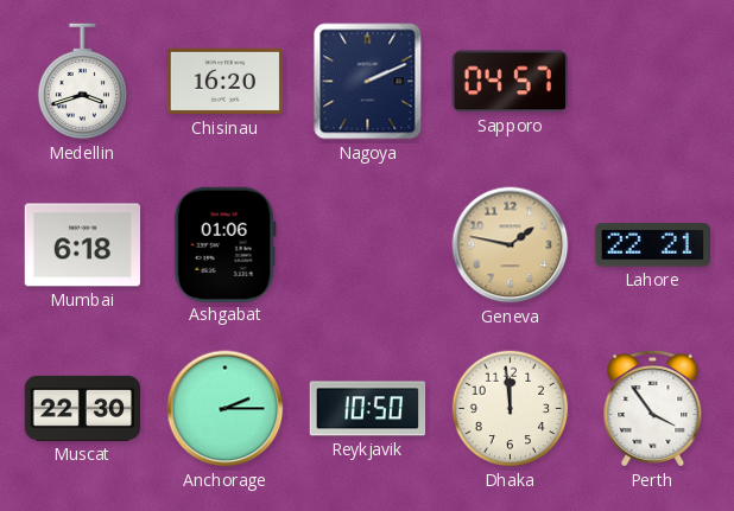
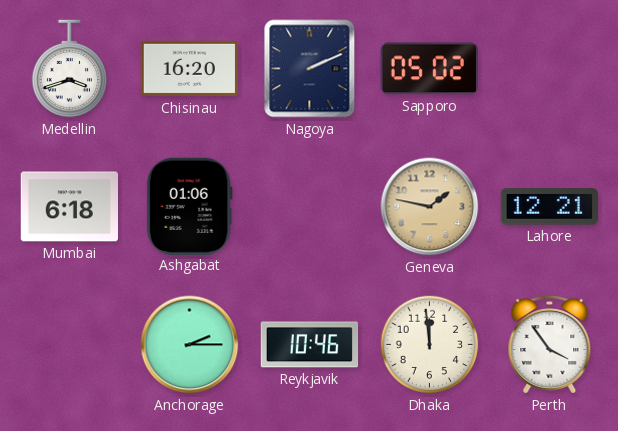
Sapporo: 04:57 -> 05:02
Lahore: 22:21 -> 12:21
Muscat: 22:30 -> none
Reykjavik: 10:50 -> 10:46
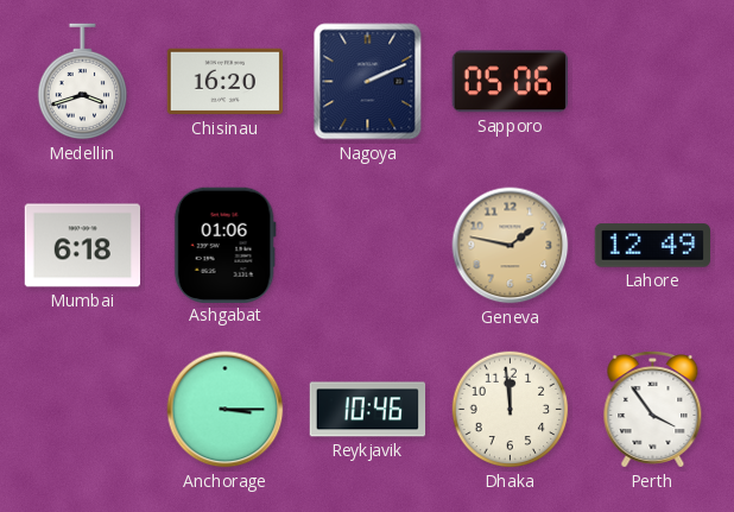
Sapporo: 05:02 -> 05:06
Lahore: 12:21 -> 12:49
Anchorage: 2:15 -> 3:15
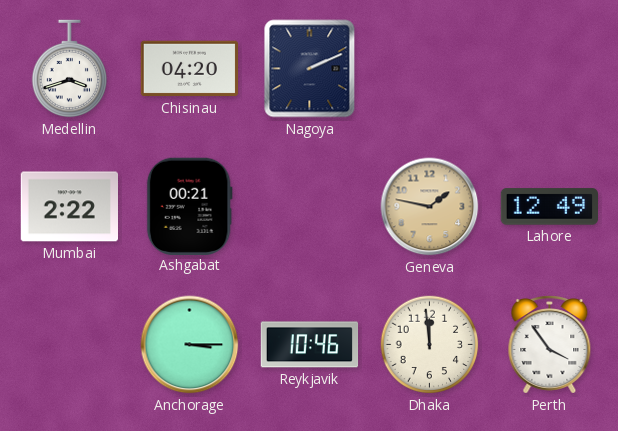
Chisinau: 16:20 -> 04:20
Sapporo: 05:06 -> none
Mumbai: 6:18 -> 2:22
Ashgabat: 01:06 -> 00:21
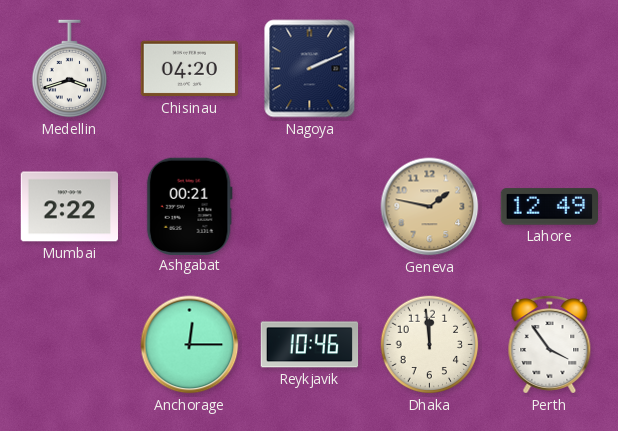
Anchorage: 3:15 -> 12:15
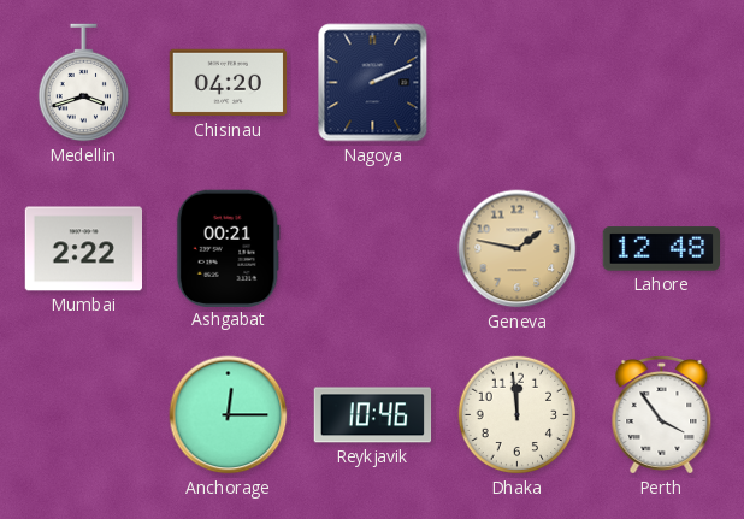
Lahore: 12:49 -> 12:48
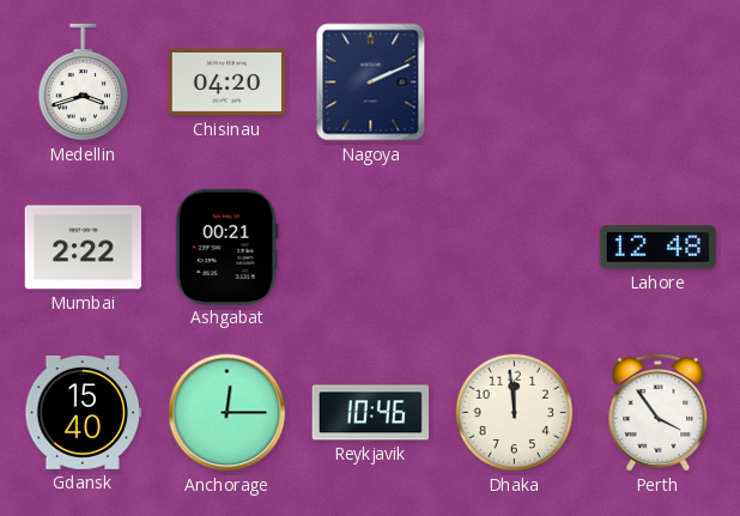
Geneva: 1:47 -> none
Gdansk: none -> 15:40
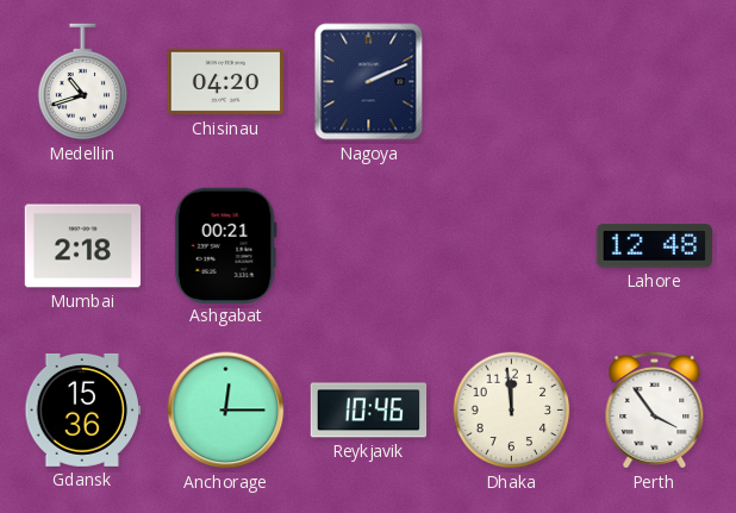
Medellin: 3:42 -> 10:42
Mumbai: 2:22 -> 2:18
Gdansk: 15:40 -> 15:36
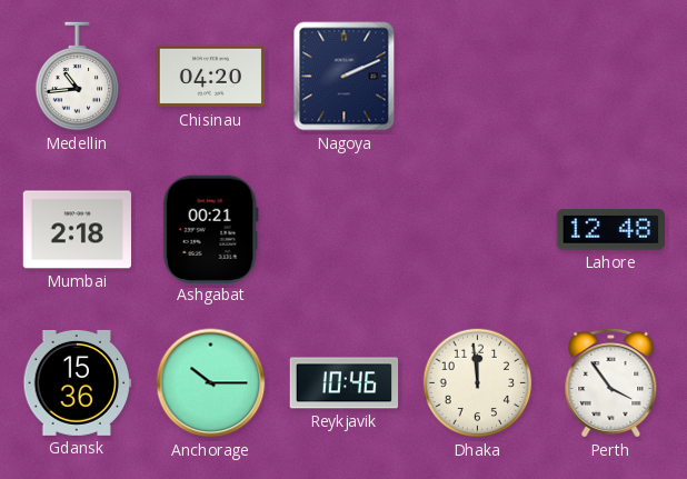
Medellin: 10:42 -> 10:44
Anchorage: 12:15 -> 10:15
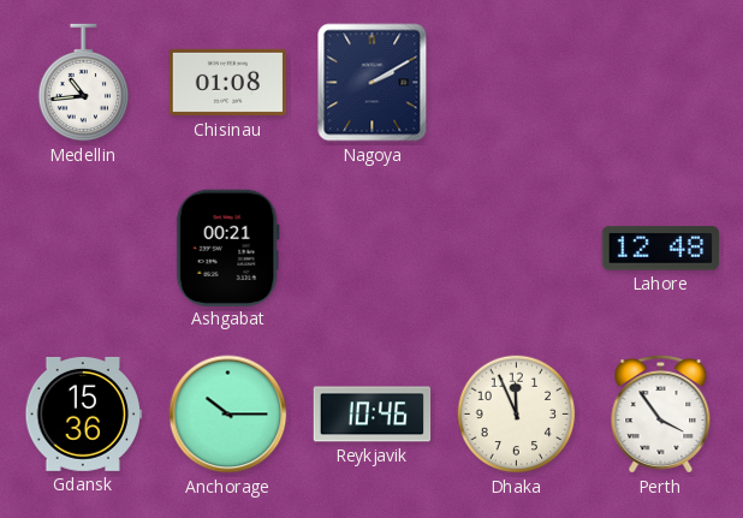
Chisinau: 04:20 -> 01:08
Nagoya: 2:11 -> 2:10
Mumbai: 2:18 -> none
Dhaka: 11:59 -> 11:56
